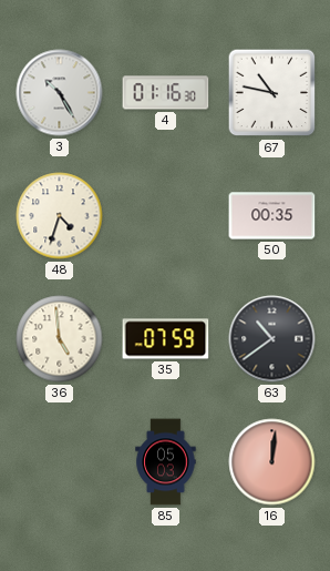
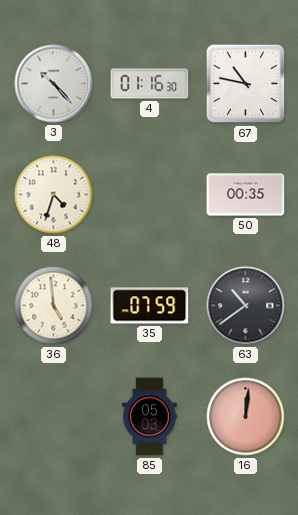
3: 10:25 -> 10:23
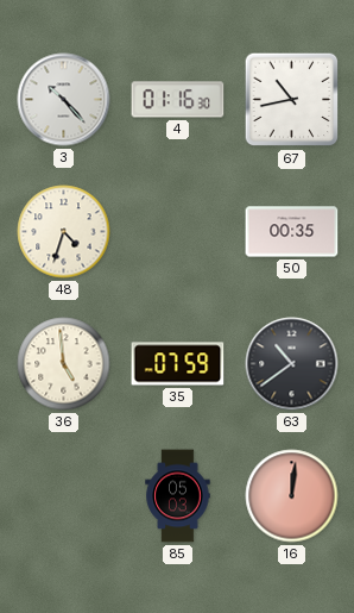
67: 10:47 -> 10:43
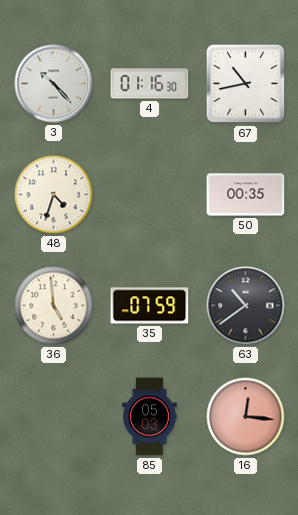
16: 12:01 -> 12:16
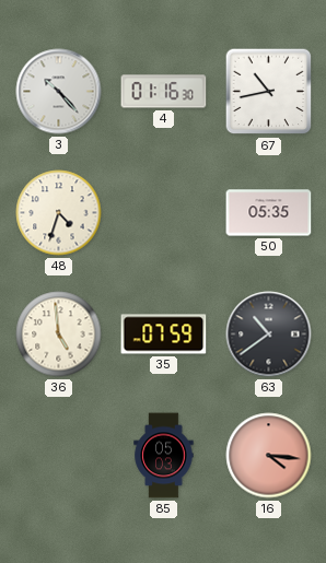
50: 00:35 -> 05:35
16: 12:16 -> 4:16
